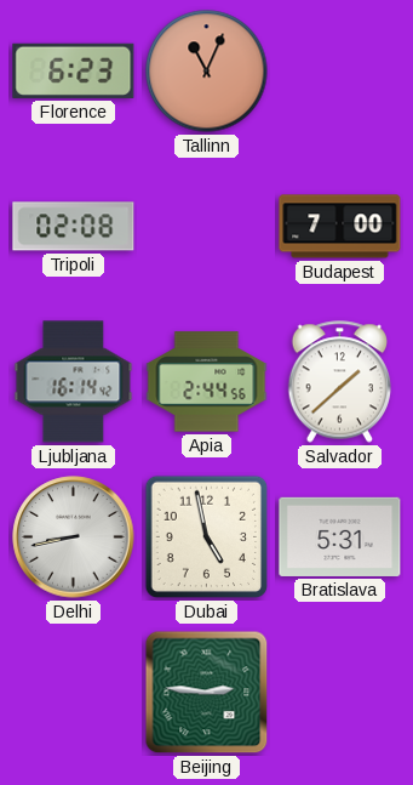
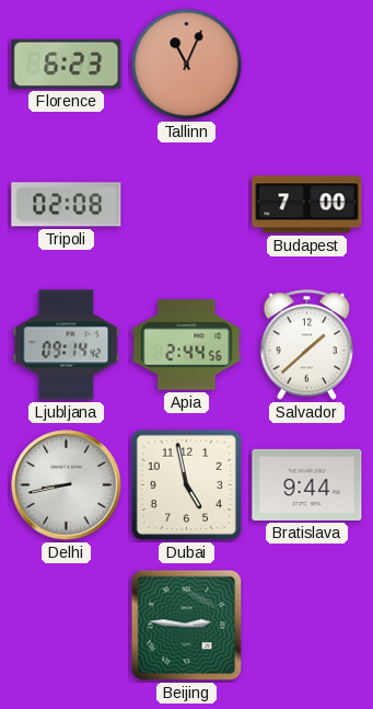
Ljubljana: 16:14 -> 09:14
Bratislava: 5:31 -> 9:44
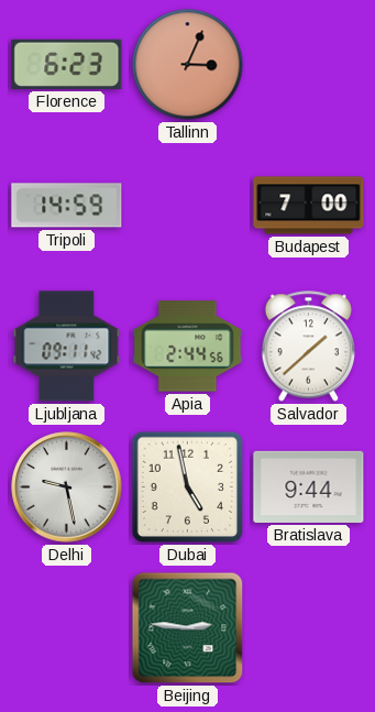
Tallinn: 11:04 -> 3:04
Tripoli: 02:08 -> 14:59
Ljubljana: 09:14 -> 09:11
Delhi: 8:43 -> 9:28
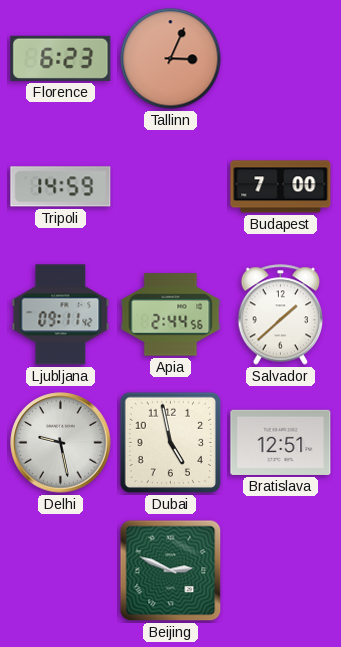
Bratislava: 9:44 -> 12:51
Beijing: 2:46 -> 2:49
